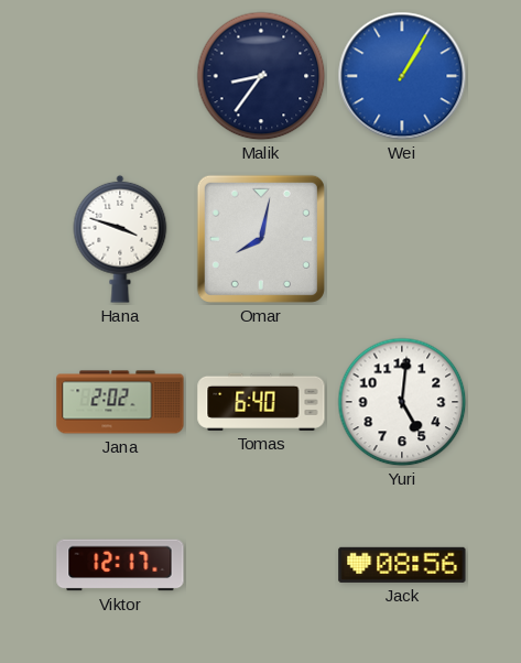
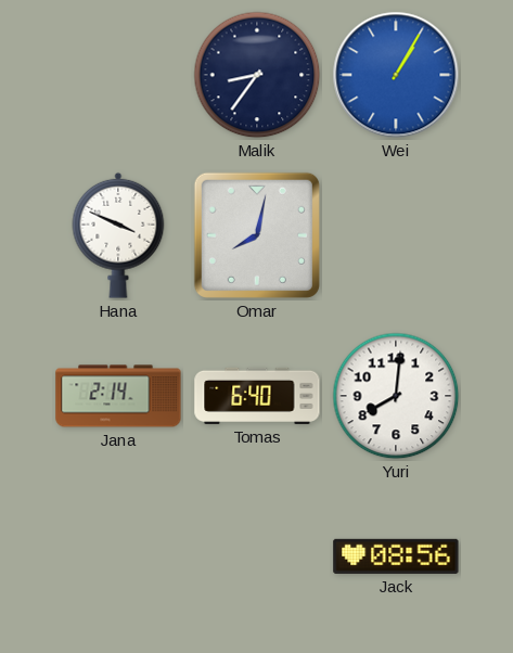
Hana: 3:48 -> 3:49
Jana: 2:02 -> 2:14
Yuri: 5:01 -> 8:01
Viktor: 12:17 -> none
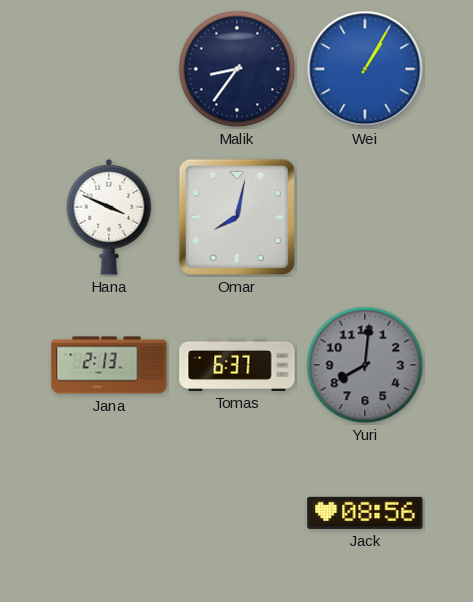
Jana: 2:14 -> 2:13
Tomas: 6:40 -> 6:37
Yuri dial: white -> grey
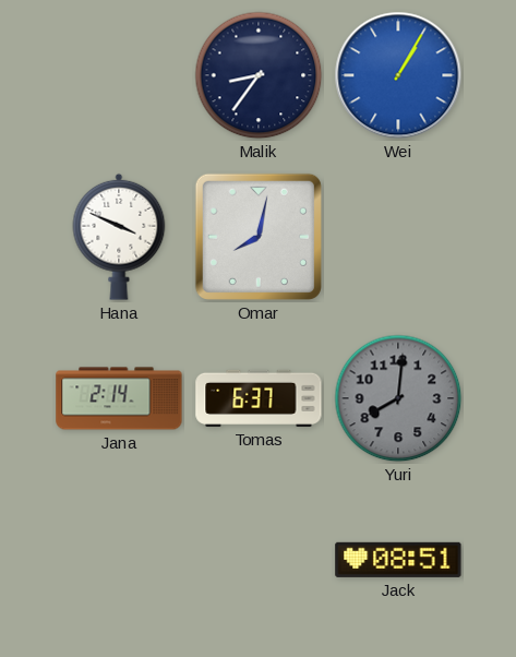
Jana: 2:13 -> 2:14
Jack: 08:56 -> 08:51
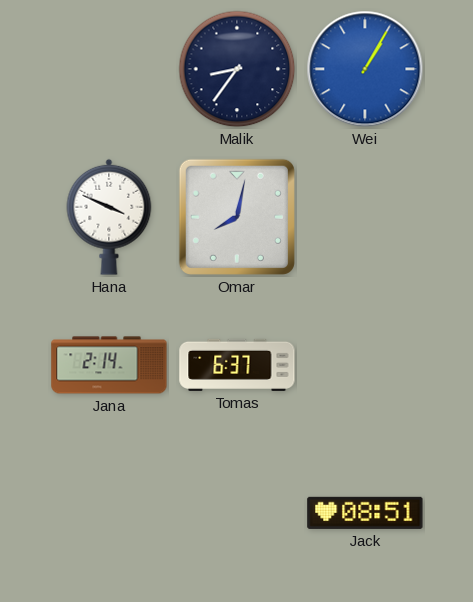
Yuri: 8:01 -> none
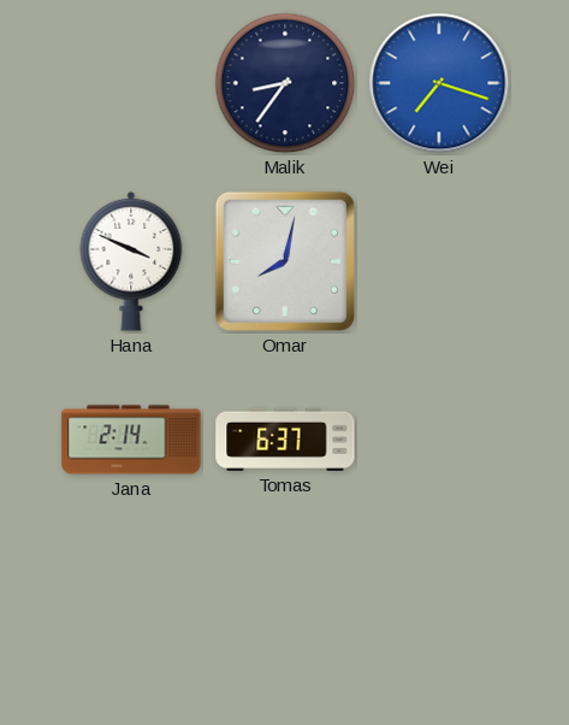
Wei: 1:05 -> 7:18
Jack: 08:51 -> none
